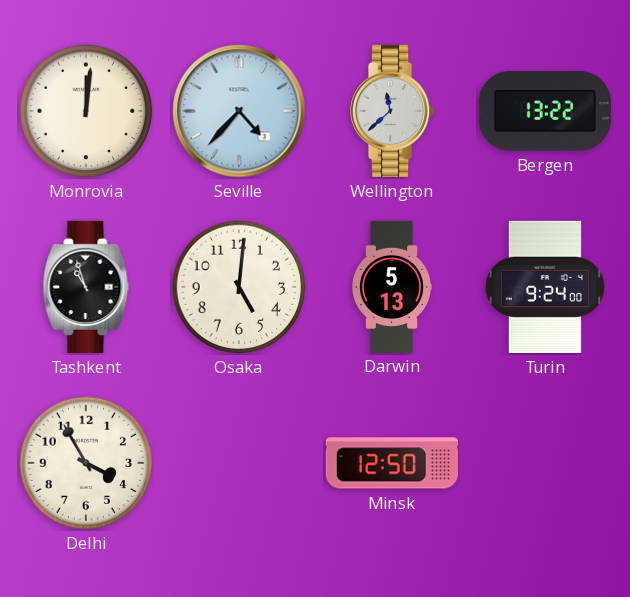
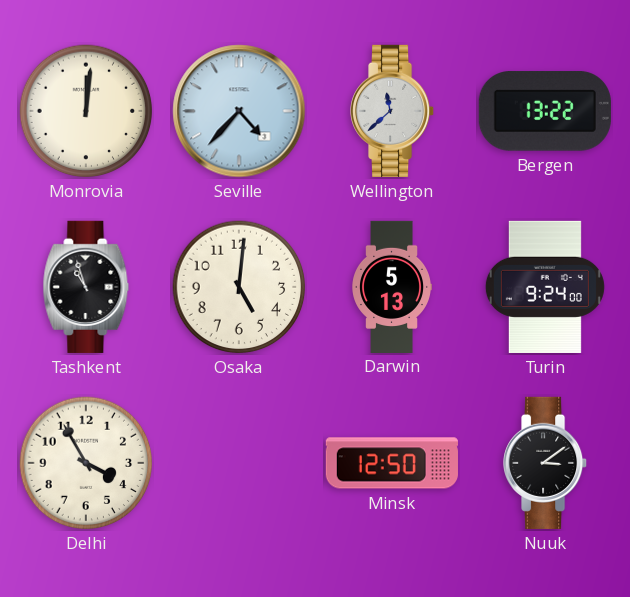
Nuuk: none -> 3:09
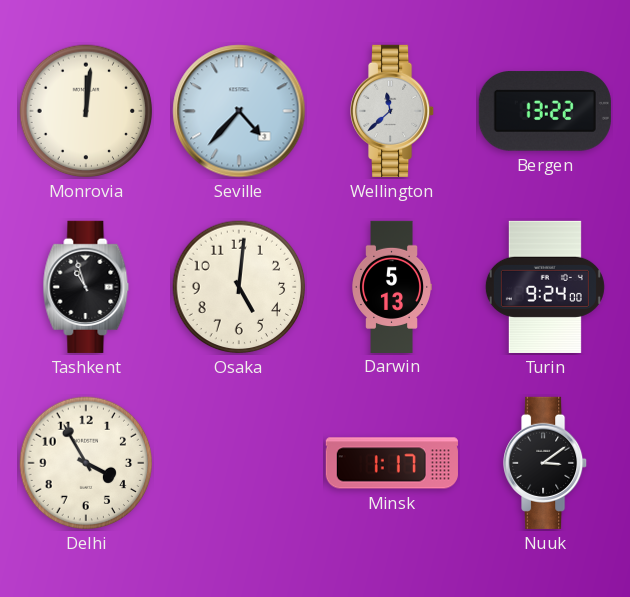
Minsk: 12:50 -> 1:17
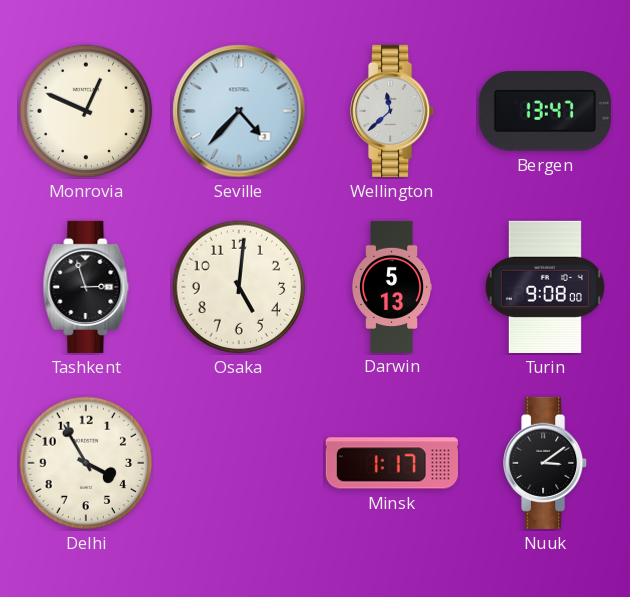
Monrovia: 12:01 -> 12:49
Bergen: 13:22 -> 13:47
Tashkent: 10:57 -> 2:57
Turin: 9:24 -> 9:08
